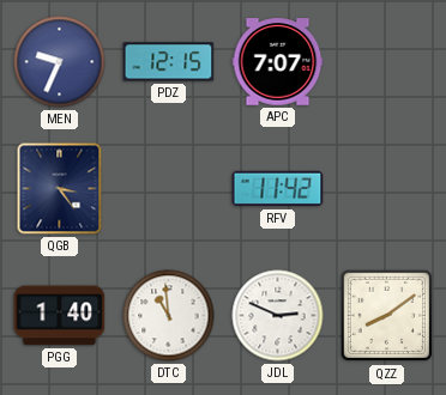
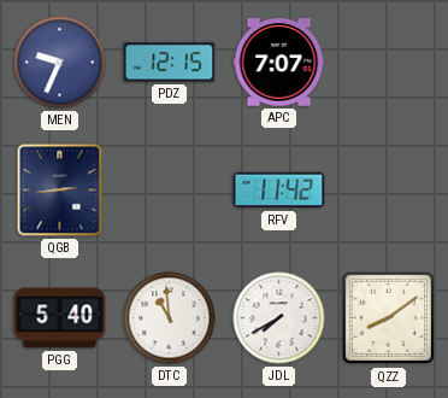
QGB: 3:24 -> 2:44
PGG: 1:40 -> 5:40
JDL: 2:49 -> 7:40
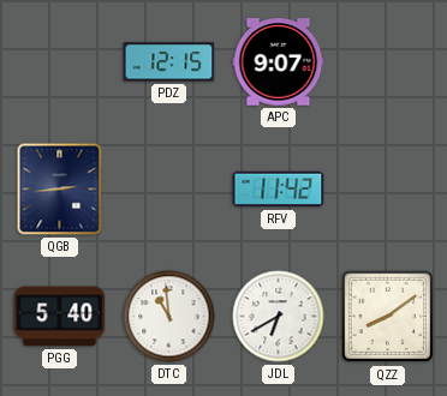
MEN: 9:34 -> none
APC: 7:07 -> 9:07
JDL: 7:40 -> 6:40
